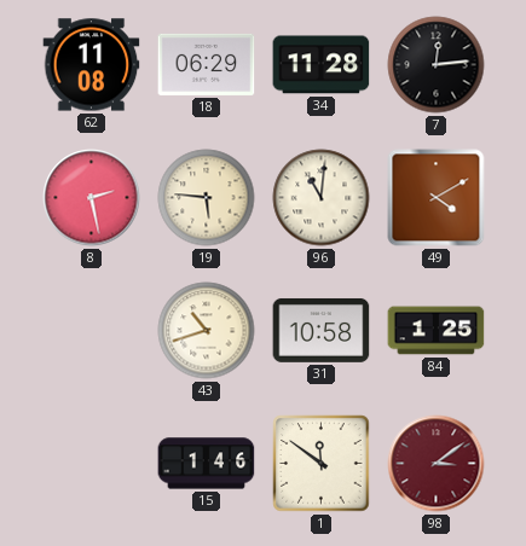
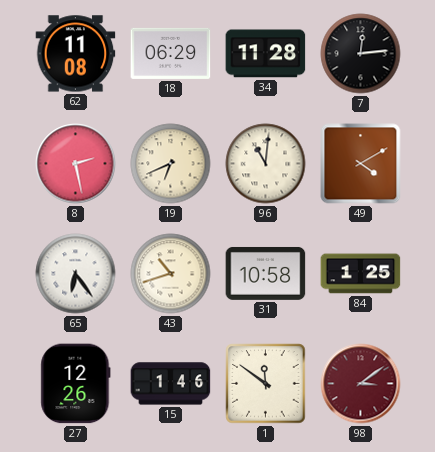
19: 5:46 -> 6:41
65: none -> 6:24
27: none -> 12:26
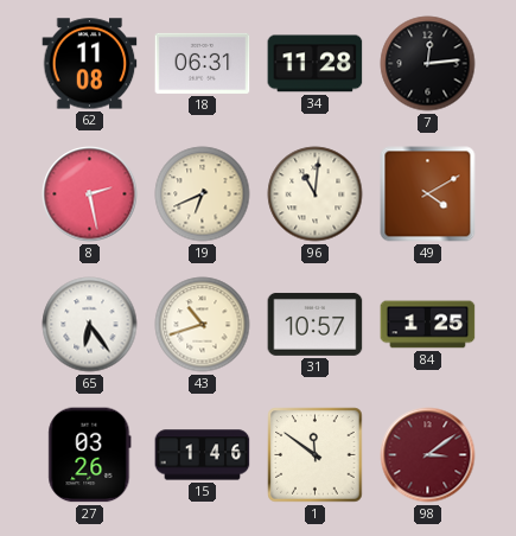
18: 06:29 -> 06:31
31: 10:58 -> 10:57
27: 12:26 -> 03:26
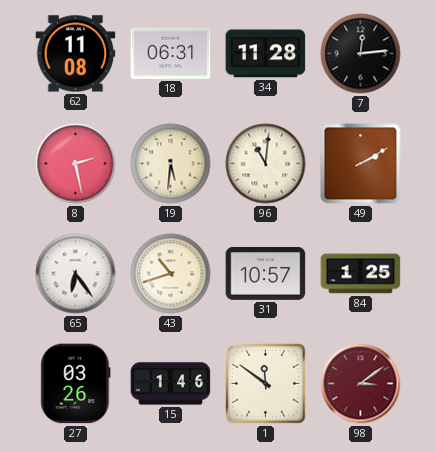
19: 6:41 -> 5:31
49: 4:10 -> 2:10
